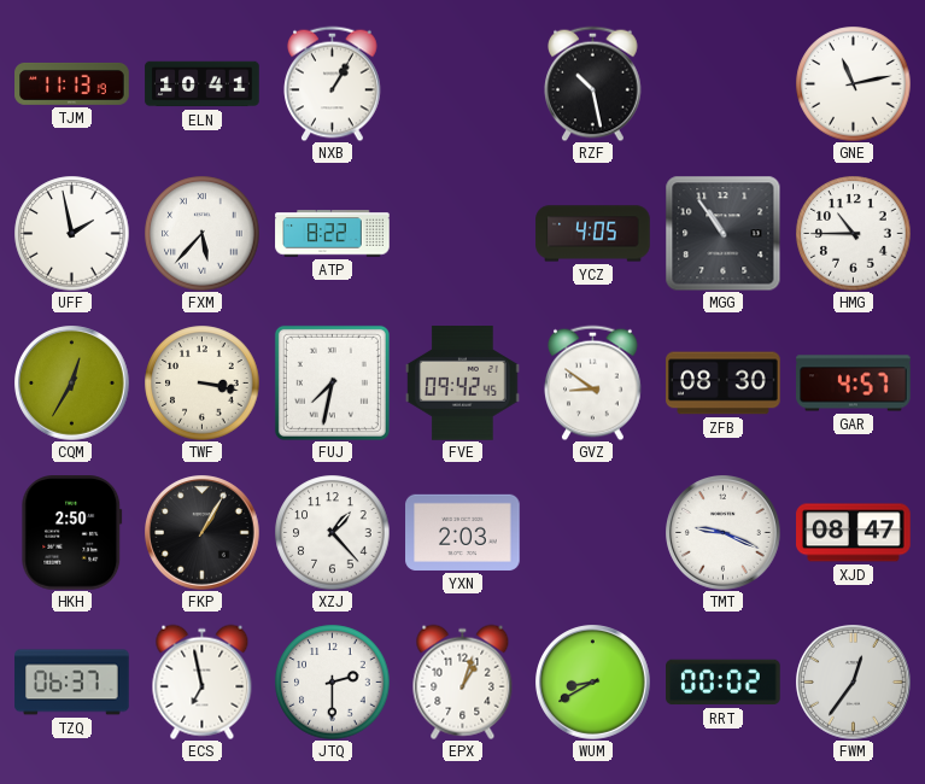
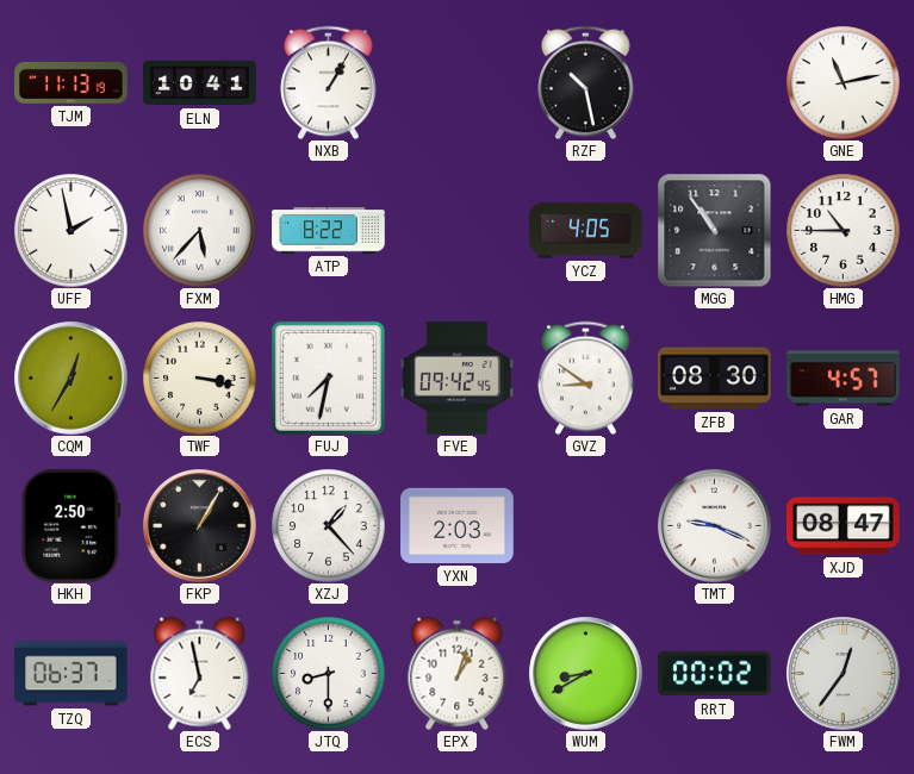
JTQ: 2:30 -> 8:30
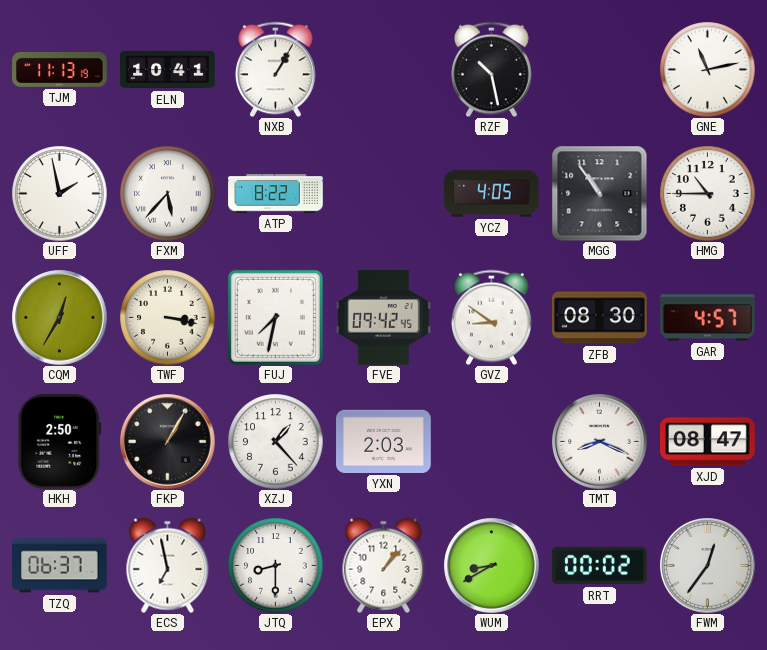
TMT: 9:19 -> 8:19
EPX: 1:03 -> 1:07
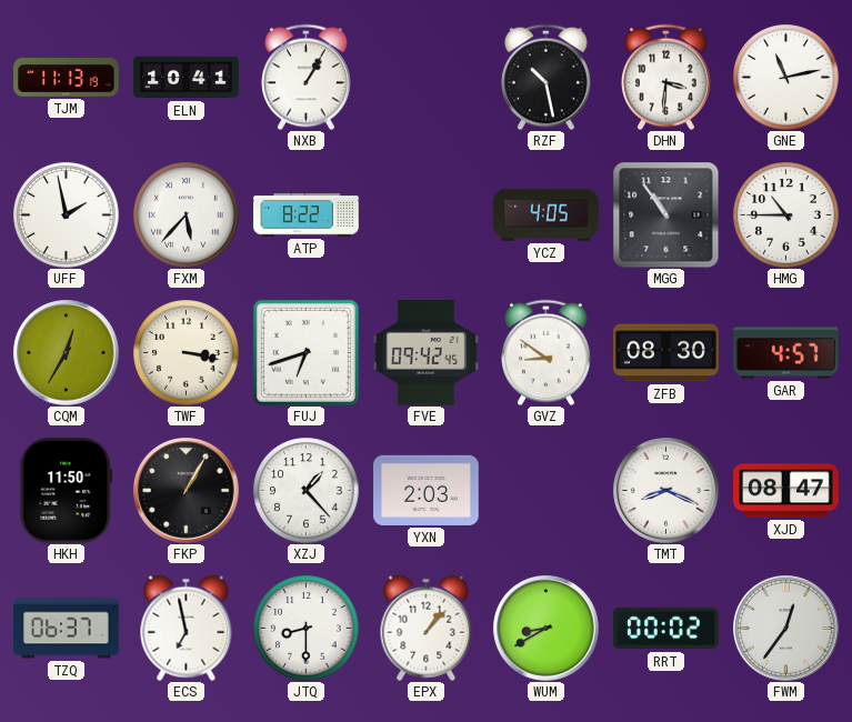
DHN: none -> 3:31
FUJ: 7:32 -> 6:42
HKH: 2:50 -> 11:50
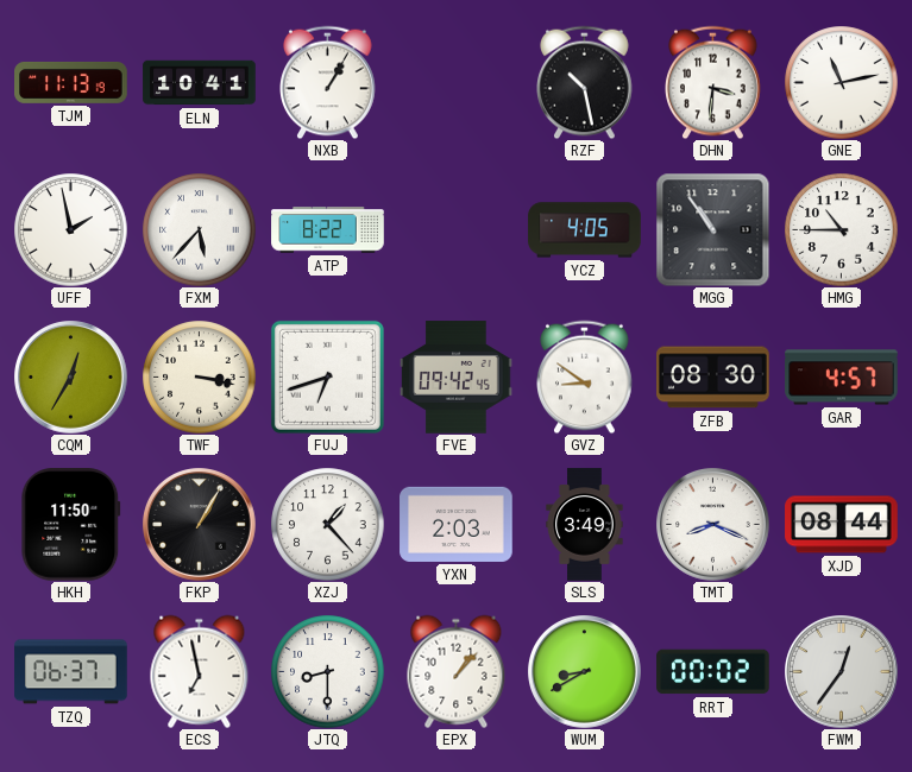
SLS: none -> 3:49
XJD: 08:47 -> 08:44
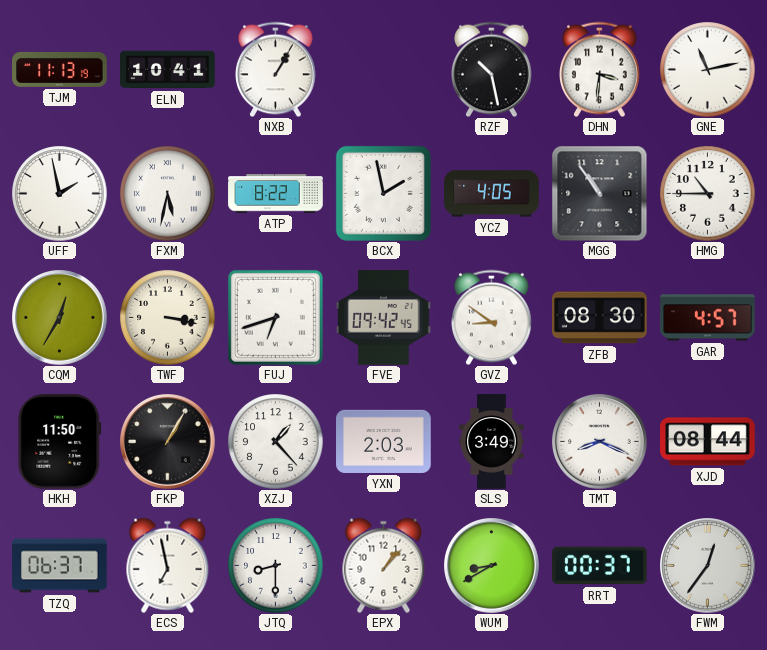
FXM: 5:37 -> 5:32
BCX: none -> 1:58
RRT: 00:02 -> 00:37
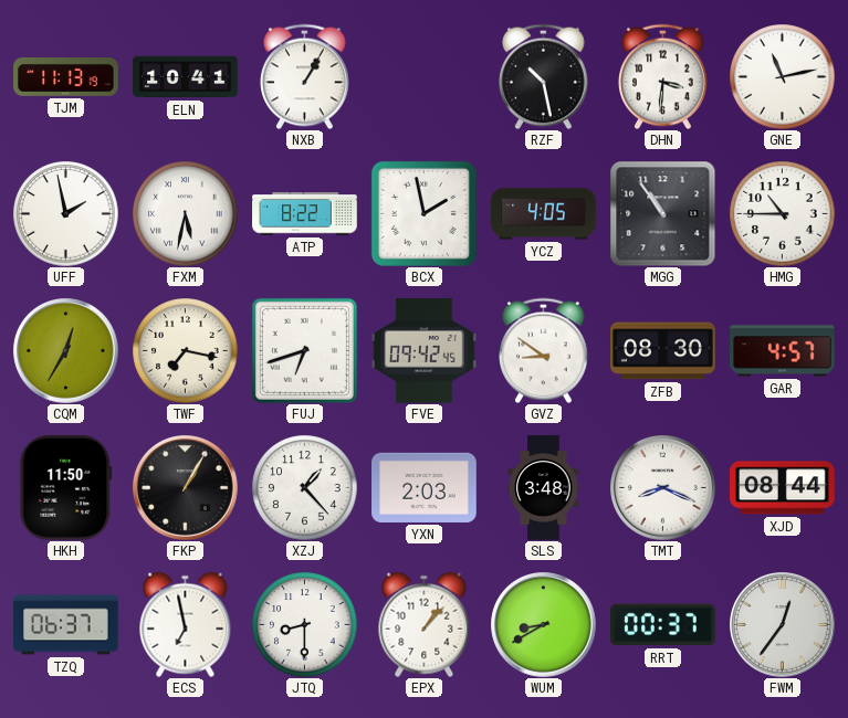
TWF: 3:17 -> 7:17
SLS: 3:49 -> 3:48
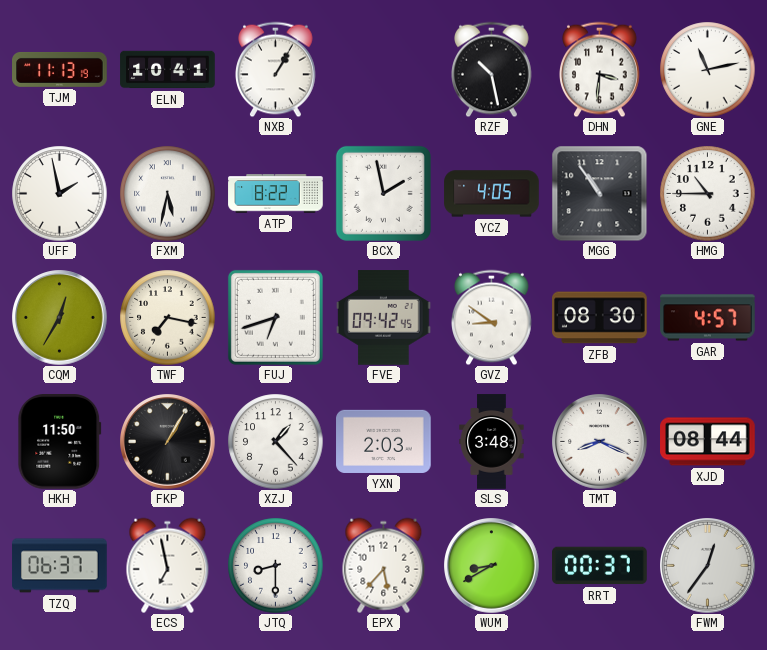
EPX: 1:07 -> 5:37
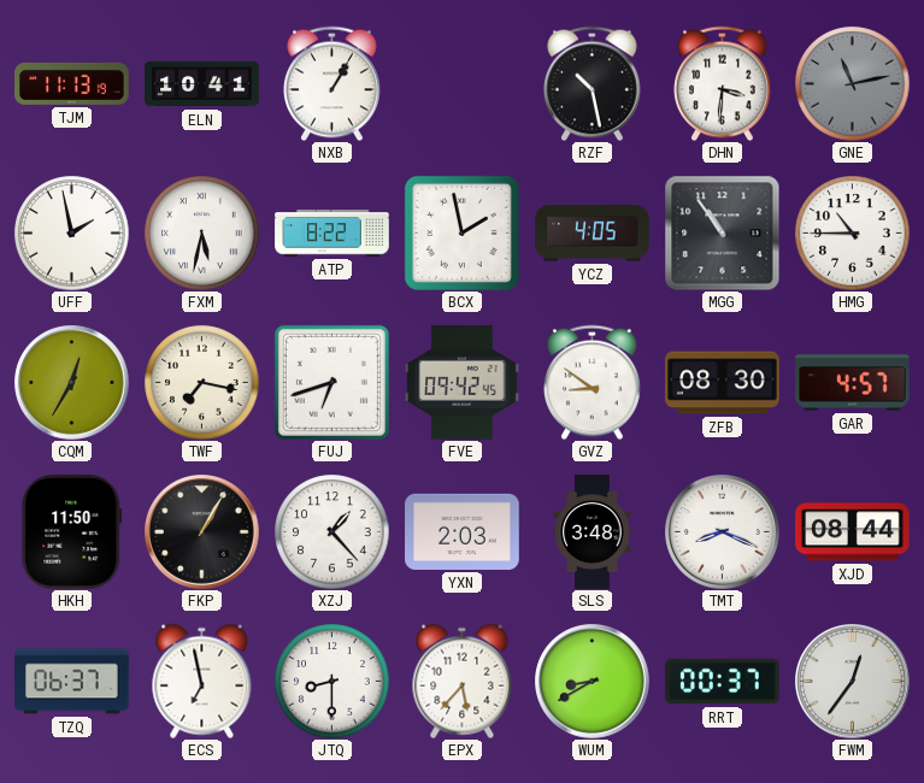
GNE dial: white -> grey
